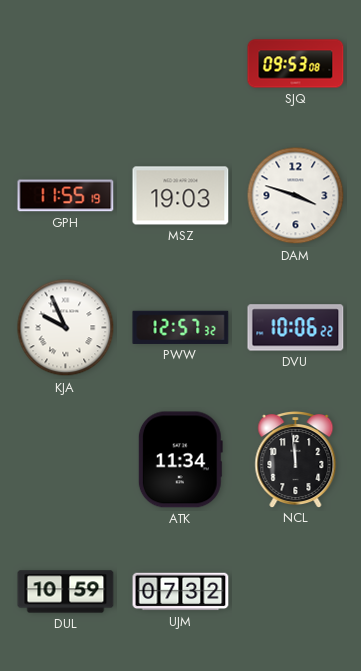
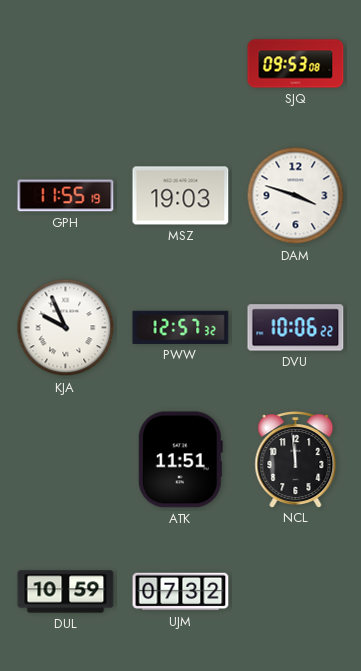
ATK: 11:34 -> 11:51
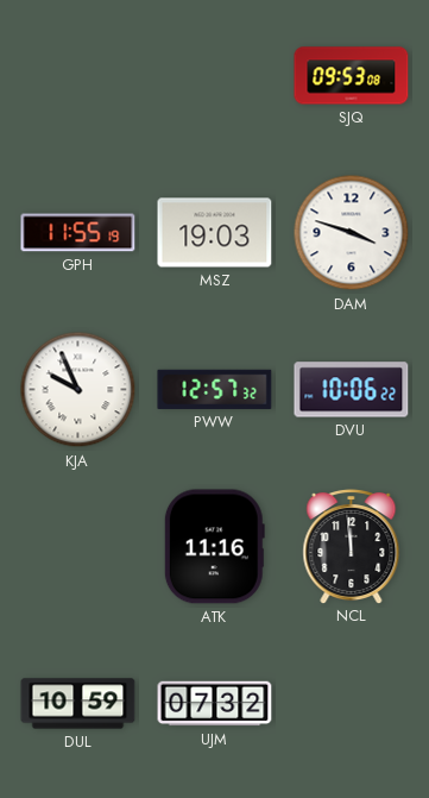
ATK: 11:51 -> 11:16
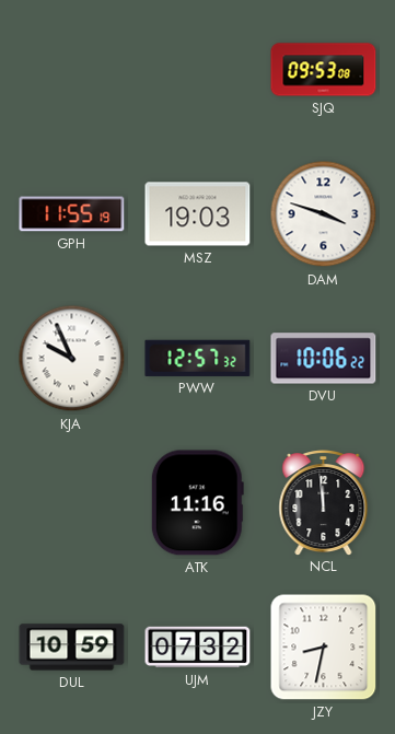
JZY: none -> 8:32
